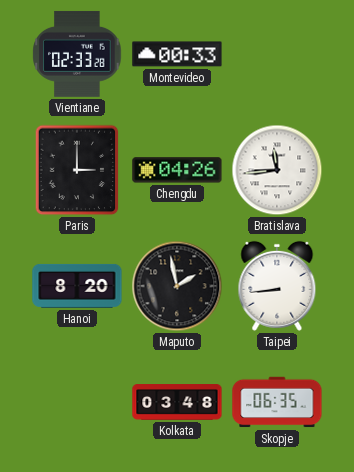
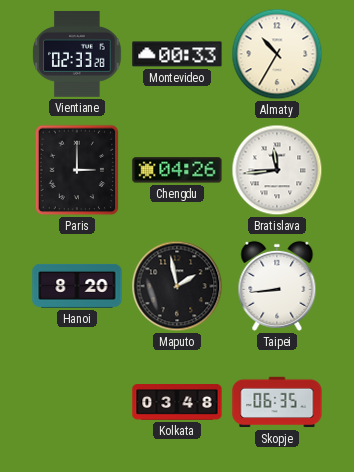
Almaty: none -> 10:35
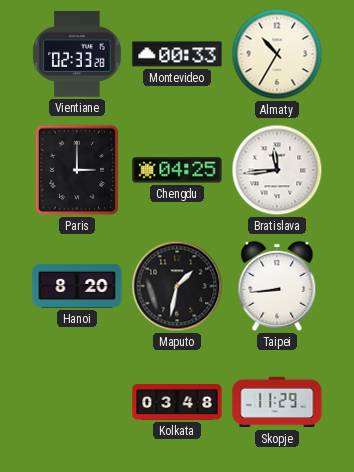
Chengdu: 04:26 -> 04:25
Maputo: 1:58 -> 1:32
Skopje: 06:35 -> 11:29
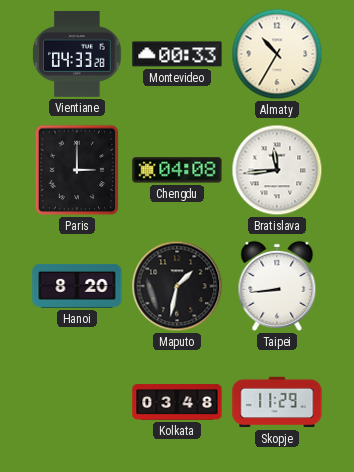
Vientiane: 02:33 -> 04:33
Chengdu: 04:25 -> 04:08
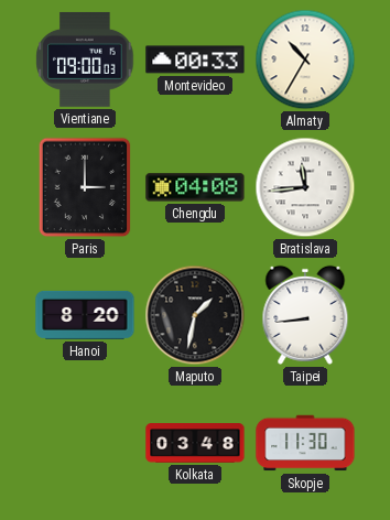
Vientiane: 04:33 -> 09:00
Skopje: 11:29 -> 11:30
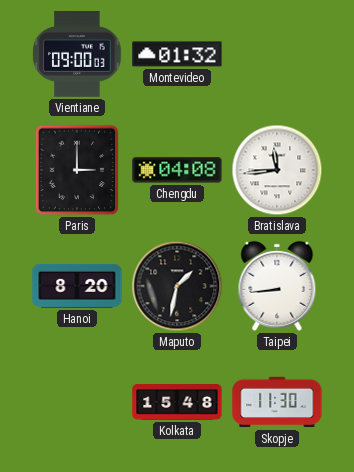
Montevideo: 00:33 -> 01:32
Almaty: 10:35 -> none
Kolkata: 03:48 -> 15:48
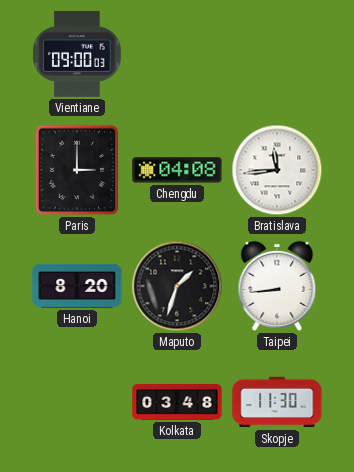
Montevideo: 01:32 -> none
Maputo: 1:32 -> 1:33
Kolkata: 15:48 -> 03:48
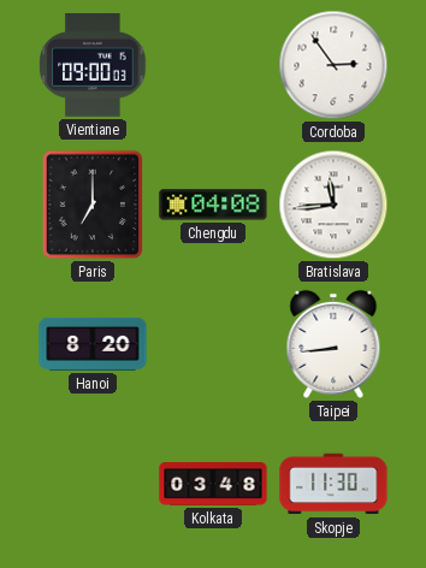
Cordoba: none -> 2:54
Paris: 3:00 -> 7:00
Maputo: 1:33 -> none
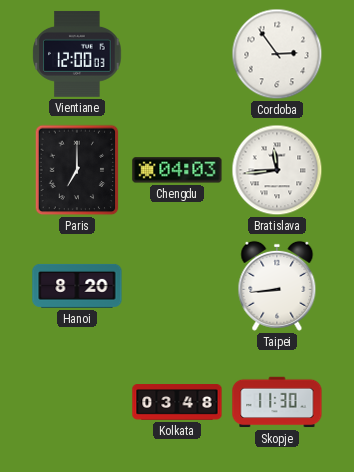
Vientiane: 09:00 -> 12:00
Chengdu: 04:08 -> 04:03
